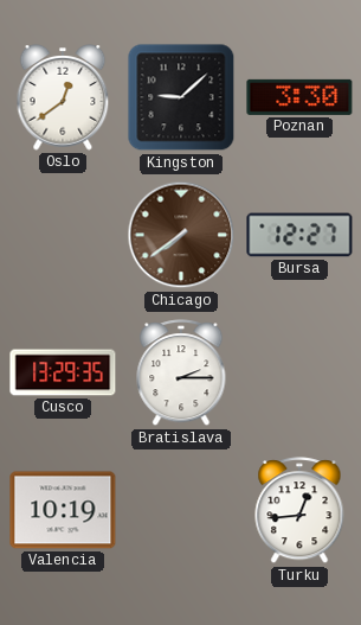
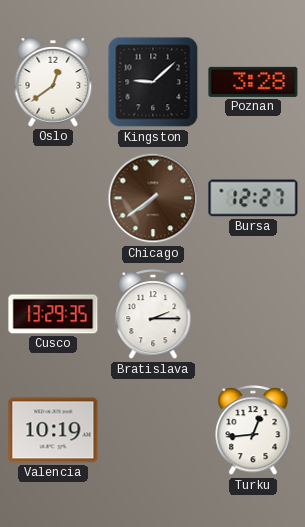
Poznan: 3:30 -> 3:28
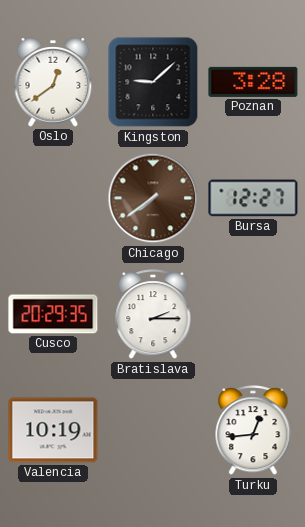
Cusco: 13:29 -> 20:29
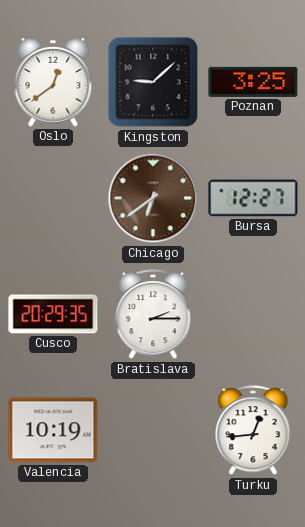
Poznan: 3:28 -> 3:25
Chicago: 7:39 -> 6:39
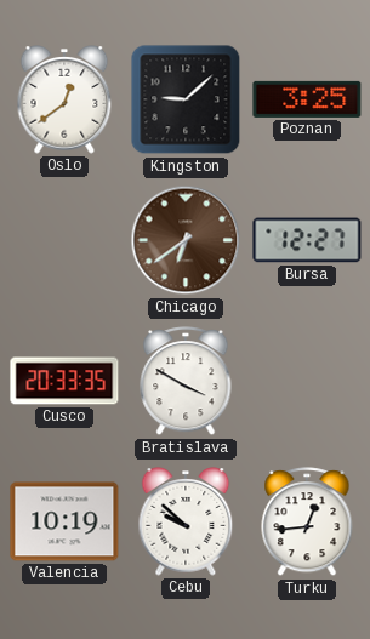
Cusco: 20:29 -> 20:33
Bratislava: 2:15 -> 3:50
Cebu: none -> 9:52
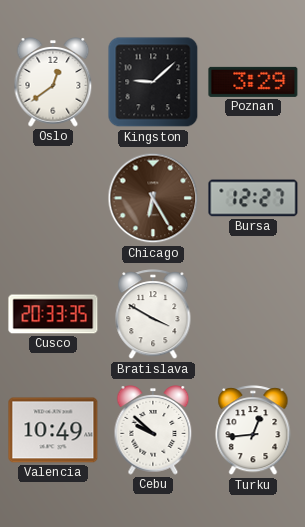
Poznan: 3:25 -> 3:29
Chicago: 6:39 -> 6:25
Valencia: 10:19 -> 10:49
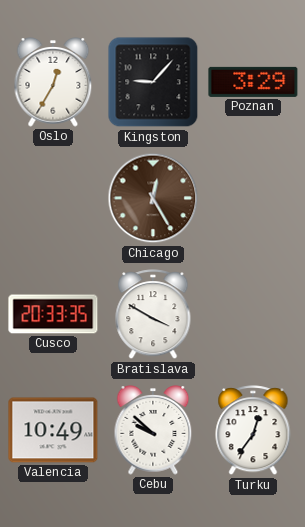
Oslo: 12:39 -> 12:35
Kingston: 9:08 -> 9:07
Chicago: 6:25 -> 12:25
Bursa: 12:27 -> none
Turku: 12:44 -> 12:36
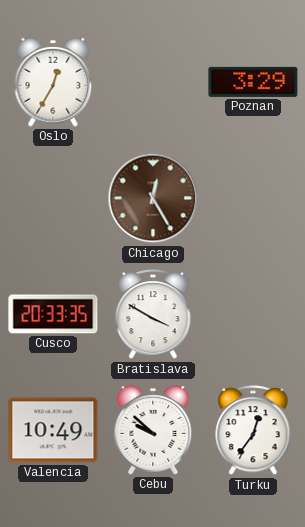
Kingston: 9:07 -> none
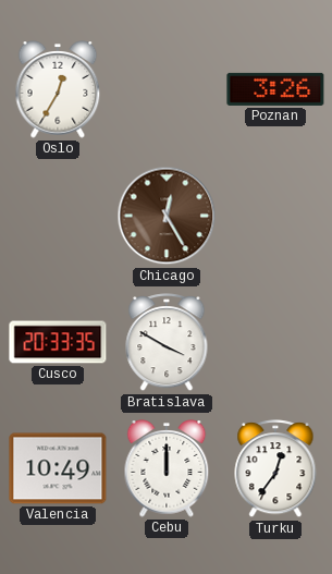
Poznan: 3:29 -> 3:26
Cebu: 9:52 -> 12:00
